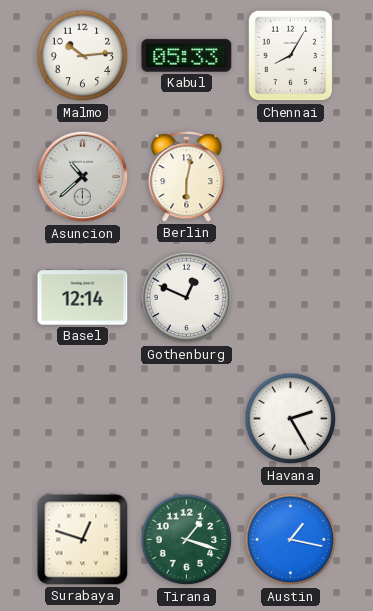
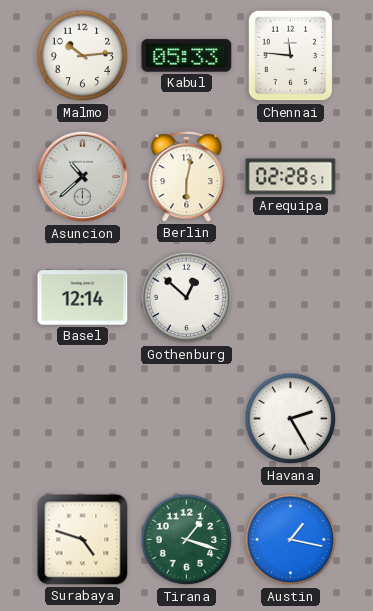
Chennai: 8:05 -> 11:46
Arequipa: none -> 02:28
Gothenburg: 12:49 -> 12:52
Surabaya: 12:48 -> 4:48
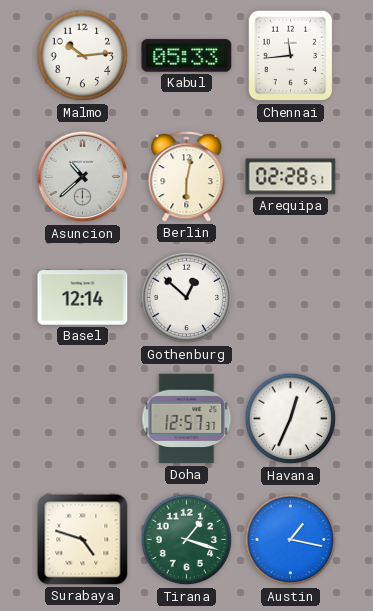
Chennai: 11:46 -> 11:44
Doha: none -> 12:57
Havana: 2:25 -> 12:34
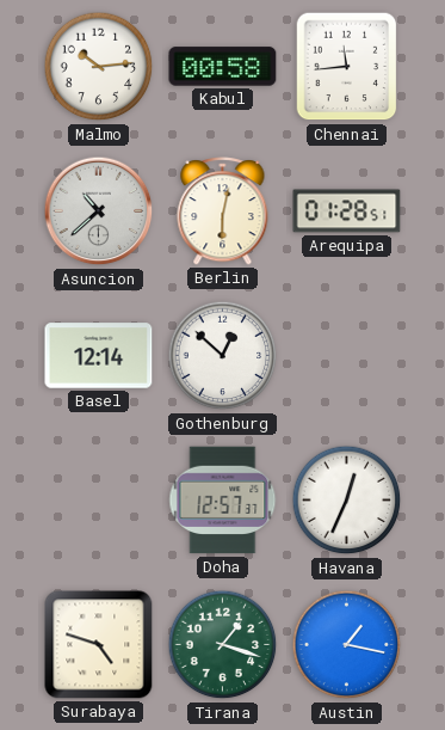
Kabul: 05:33 -> 00:58
Arequipa: 02:28 -> 01:28
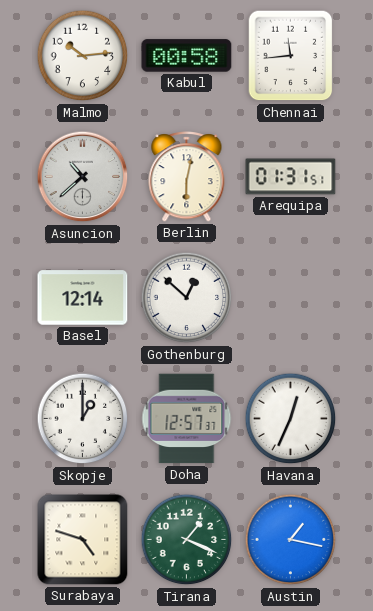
Arequipa: 01:28 -> 01:31
Skopje: none -> 1:00
Tirana: 1:18 -> 1:19
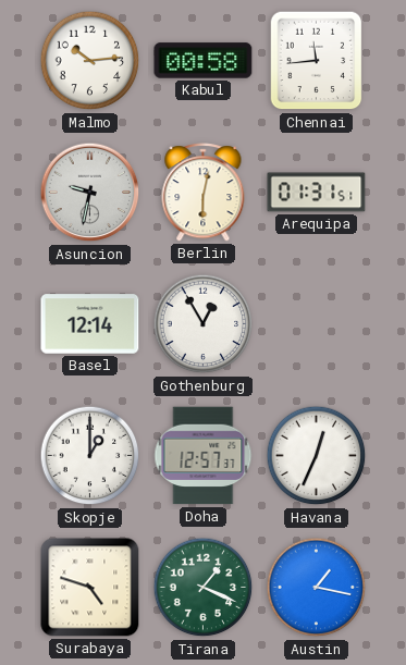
Asuncion: 10:38 -> 9:32
Gothenburg: 12:52 -> 12:55
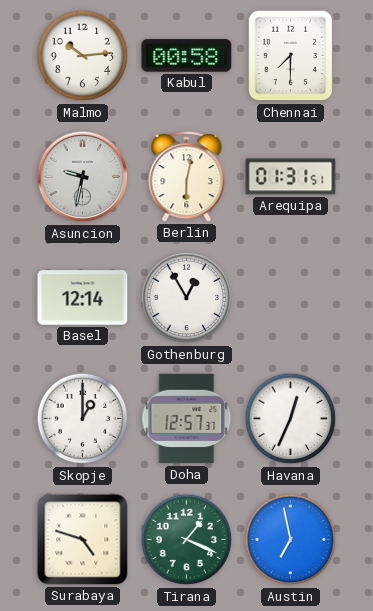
Chennai: 11:44 -> 7:30
Austin: 1:17 -> 6:58
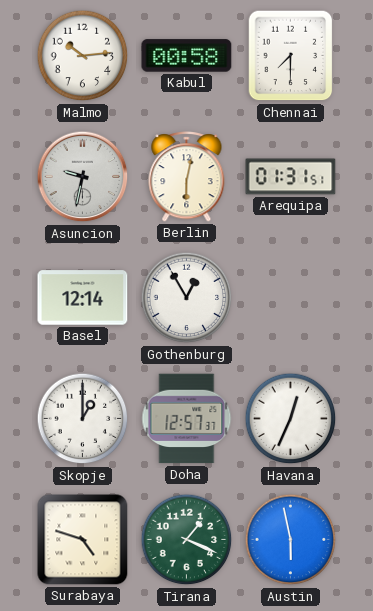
Austin: 6:58 -> 5:58
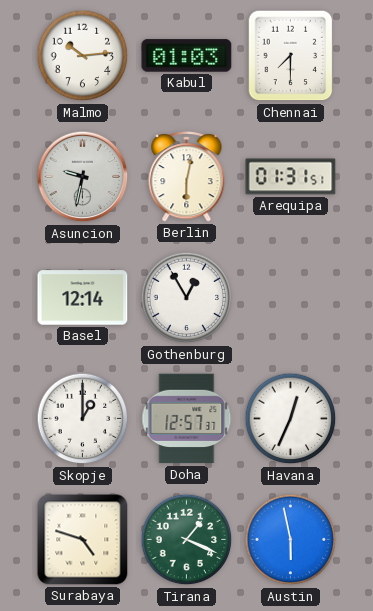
Kabul: 00:58 -> 01:03
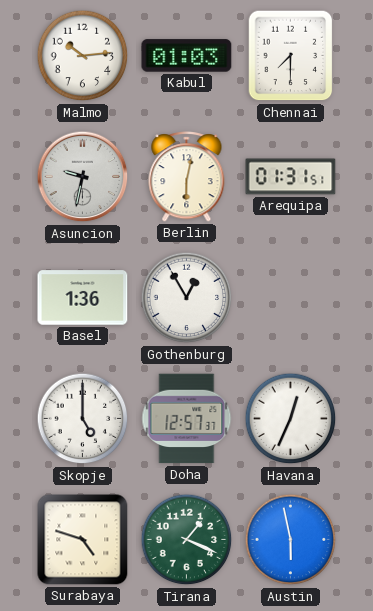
Basel: 12:14 -> 1:36
Skopje: 1:00 -> 5:00
